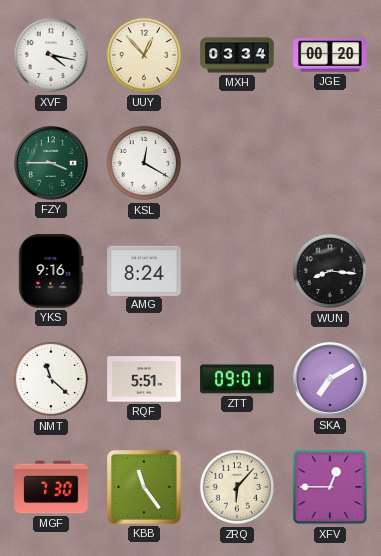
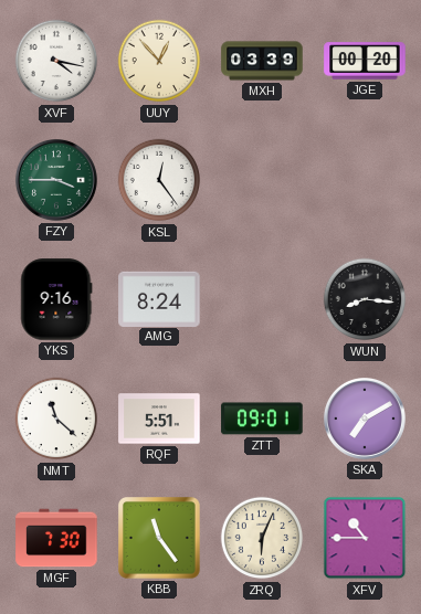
MXH: 03:34 -> 03:39
KSL: 12:20 -> 12:24
ZRQ: 6:07 -> 6:04
XFV: 12:45 -> 10:45
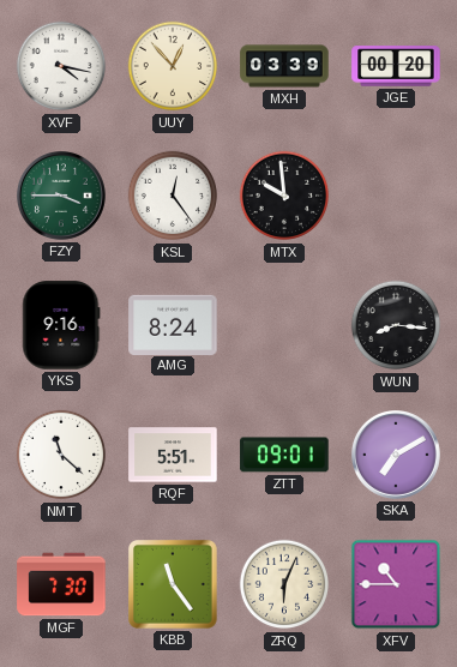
MTX: none -> 9:59
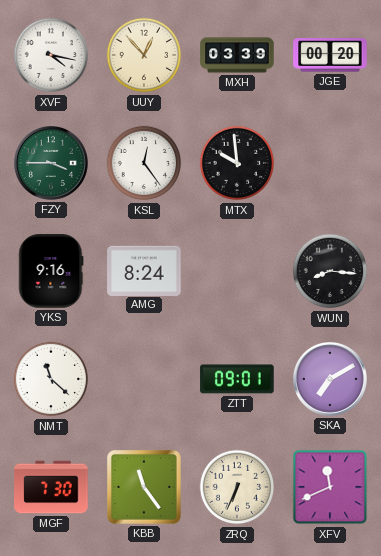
RQF: 5:51 -> none
ZRQ: 6:04 -> 6:34
XFV: 10:45 -> 11:41
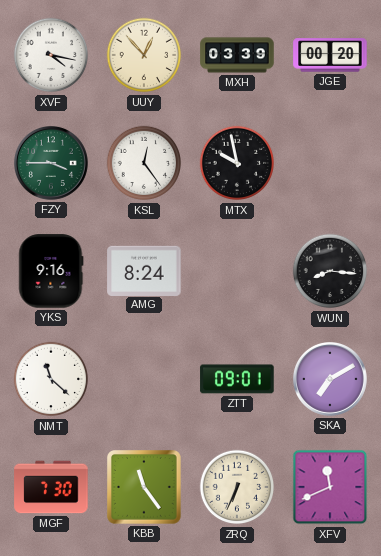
MTX: 9:59 -> 9:58
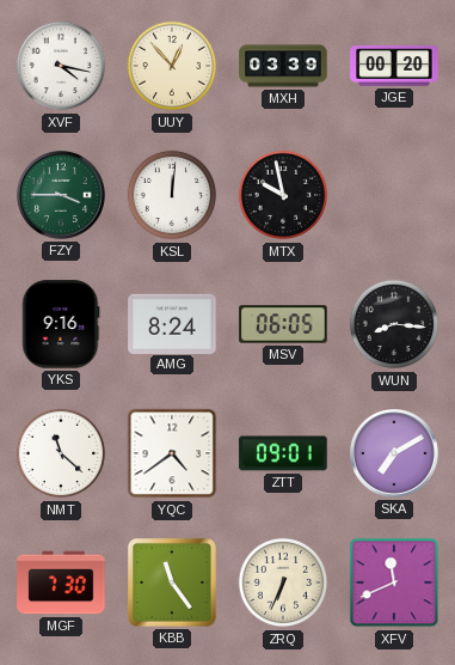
KSL: 12:24 -> 12:01
MSV: none -> 06:05
YQC: none -> 4:39
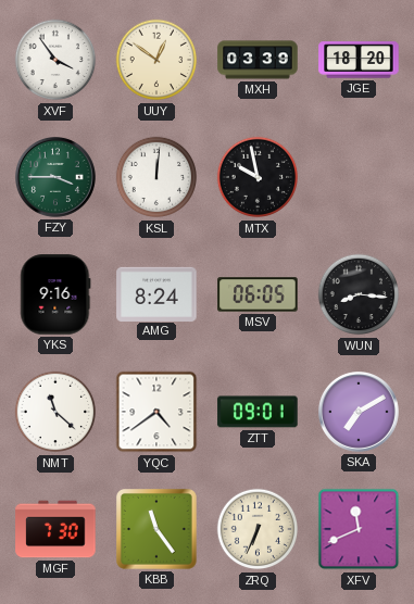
XVF: 4:17 -> 3:54
UUY: 12:53 -> 12:51
JGE: 00:20 -> 18:20
